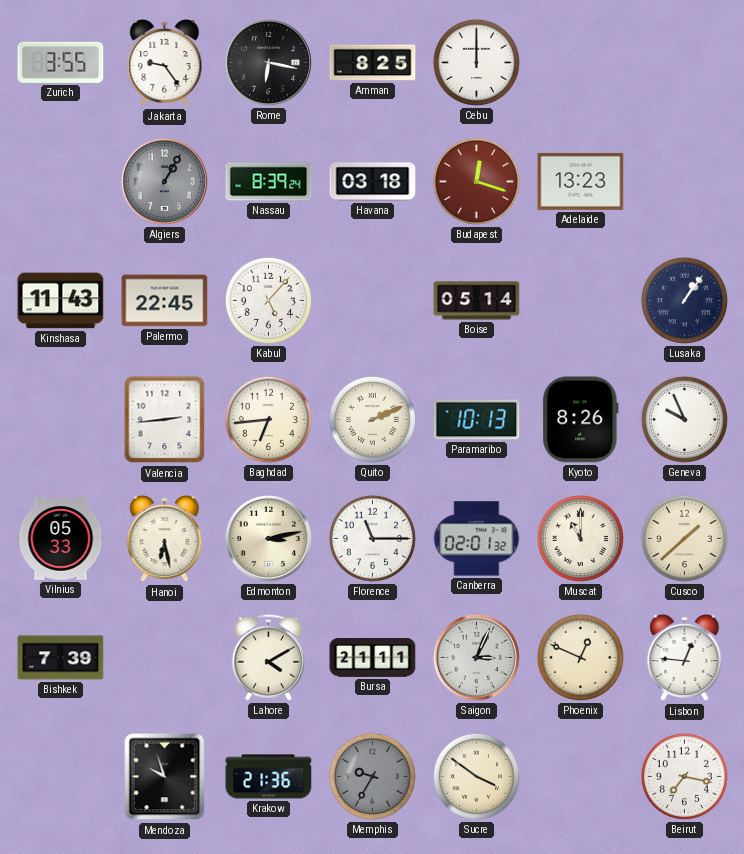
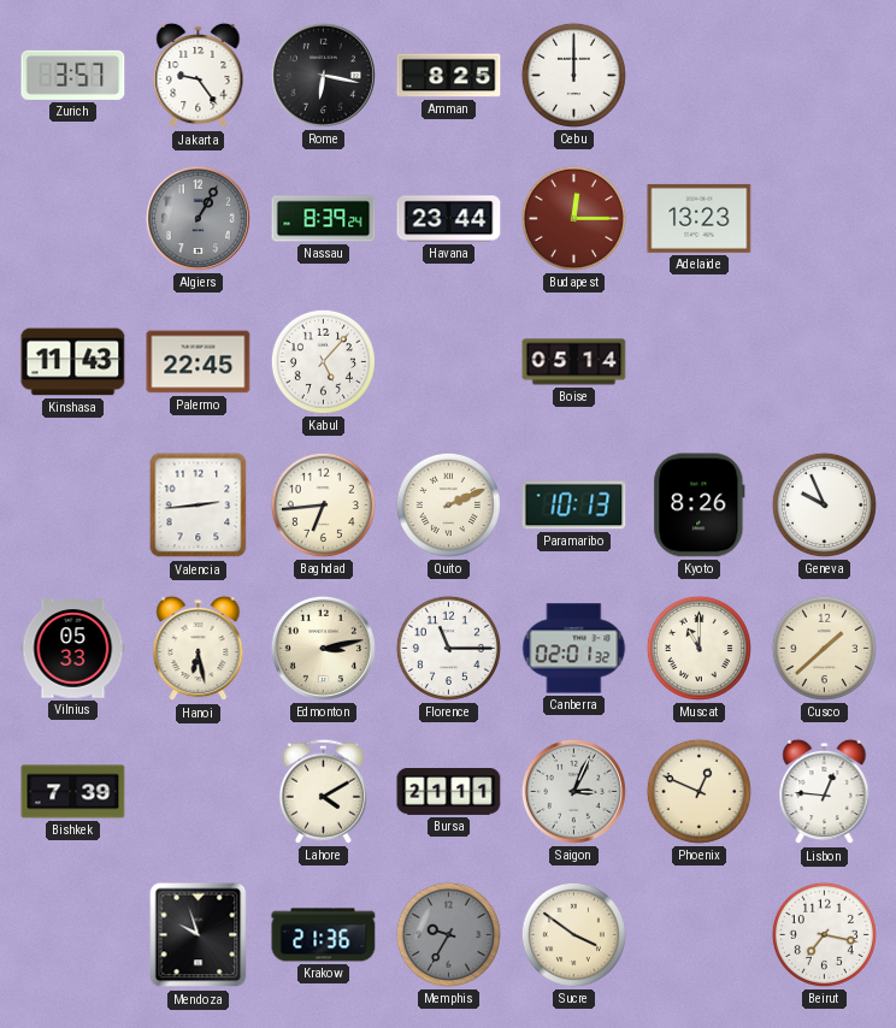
Zurich: 3:55 -> 3:57
Havana: 03:18 -> 23:44
Budapest: 12:18 -> 12:15
Lusaka: 1:06 -> none
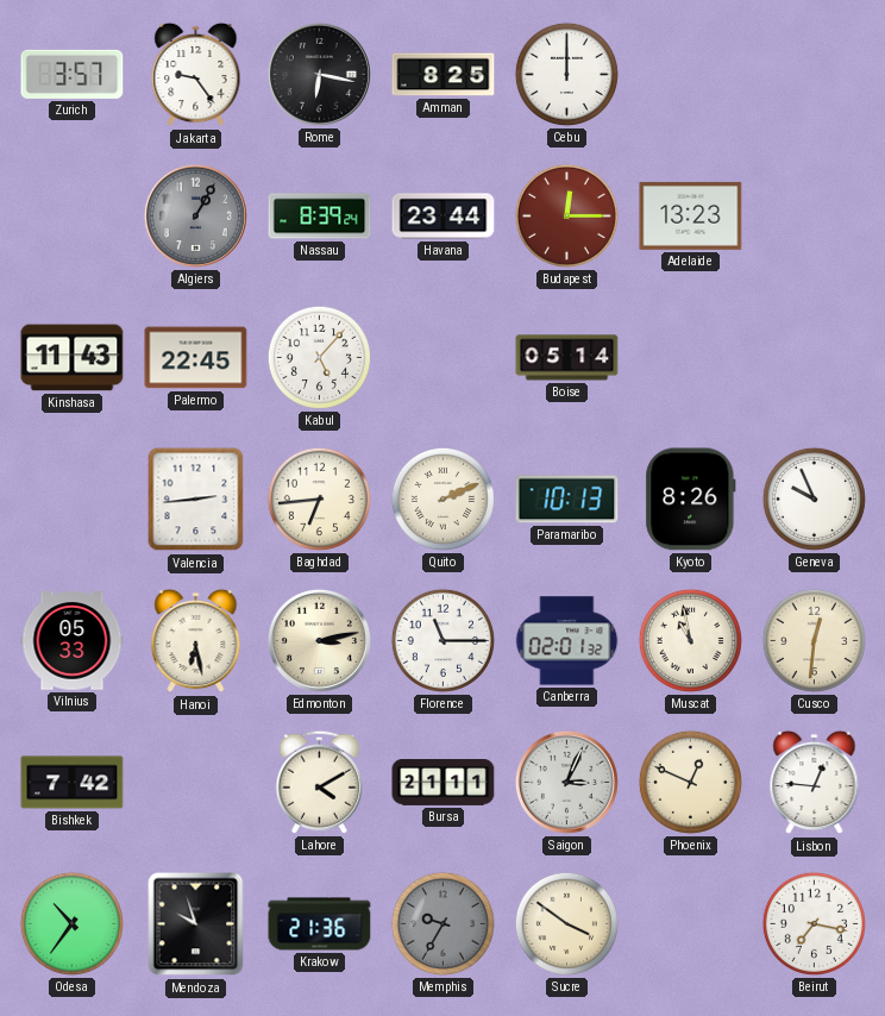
Muscat: 11:00 -> 10:58
Cusco: 1:38 -> 12:31
Bishkek: 7:39 -> 7:42
Odesa: none -> 10:36
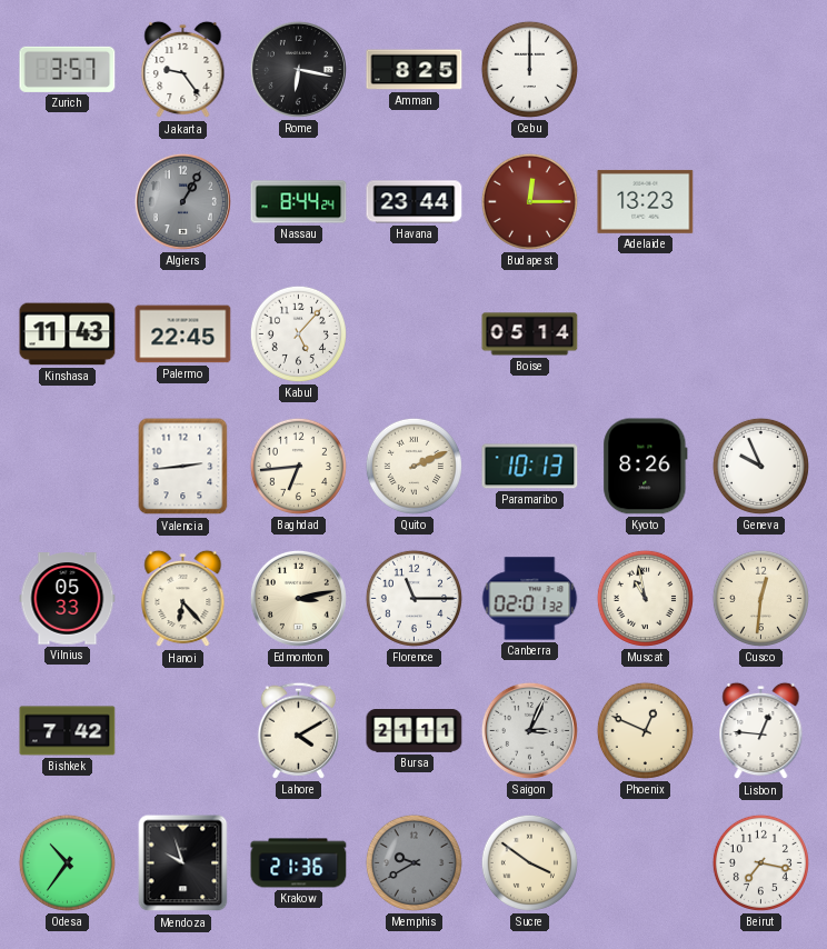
Nassau: 8:39 -> 8:44
Hanoi: 6:28 -> 6:23
Memphis: 9:35 -> 9:40
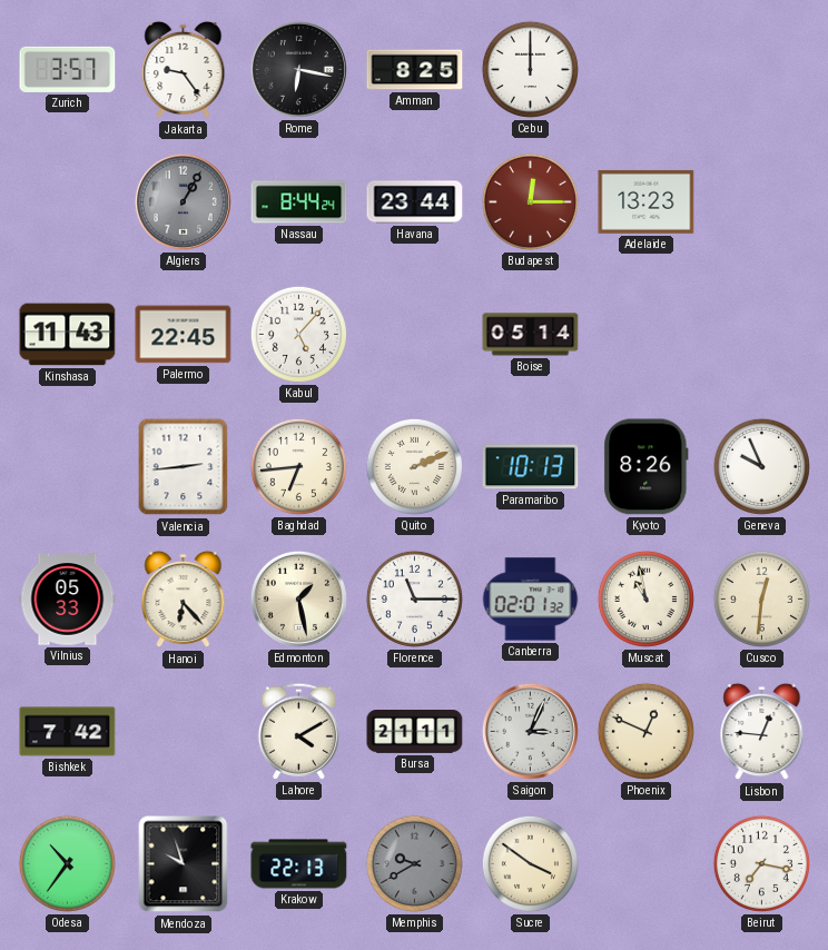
Edmonton: 3:13 -> 1:28
Krakow: 21:36 -> 22:13
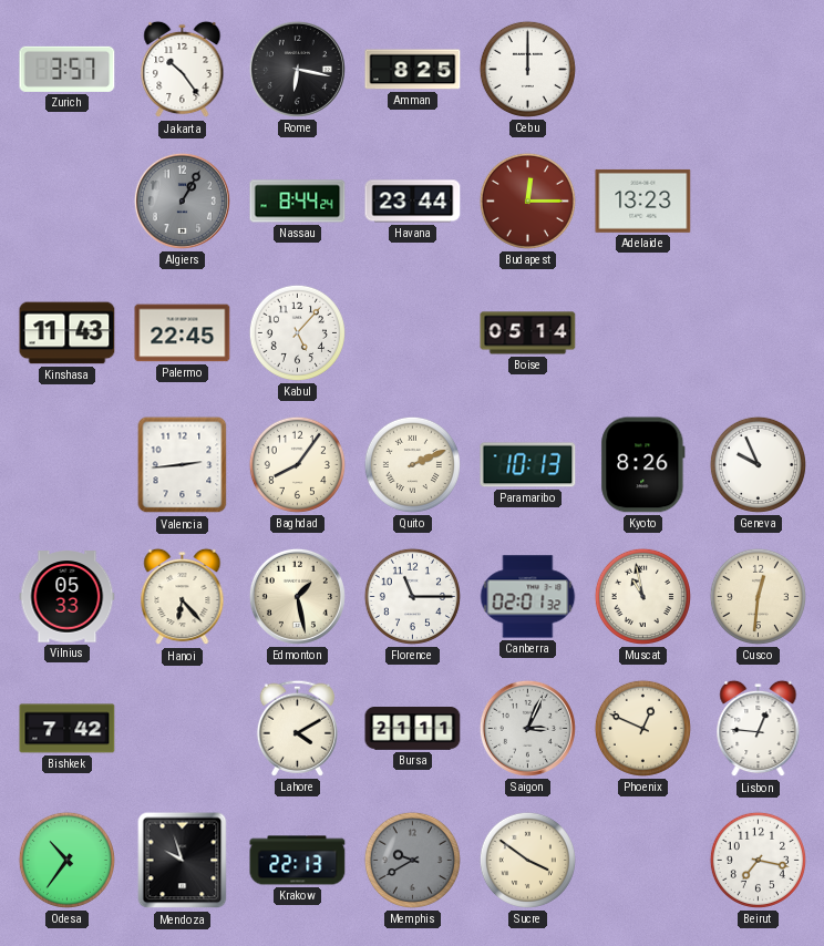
Jakarta: 9:24 -> 10:24
Baghdad: 6:44 -> 8:06
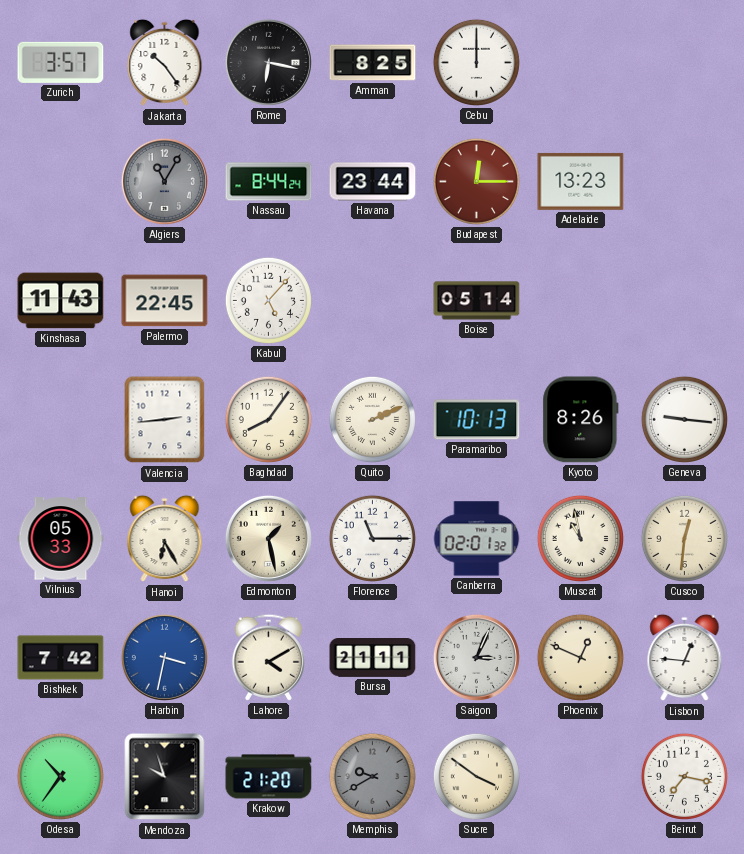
Algiers: 1:05 -> 11:05
Geneva: 9:56 -> 9:16
Hanoi: 6:23 -> 6:25
Harbin: none -> 3:32
Krakow: 22:13 -> 21:20
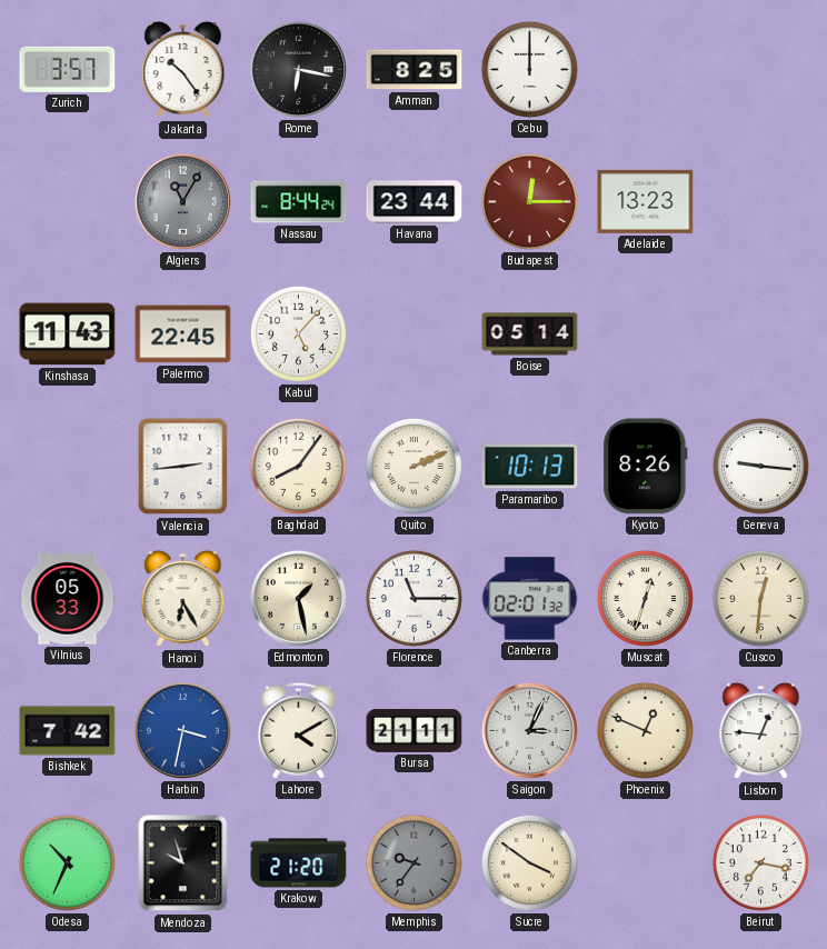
Muscat: 10:58 -> 12:33
Odesa: 10:36 -> 10:34
Memphis: 9:40 -> 9:36
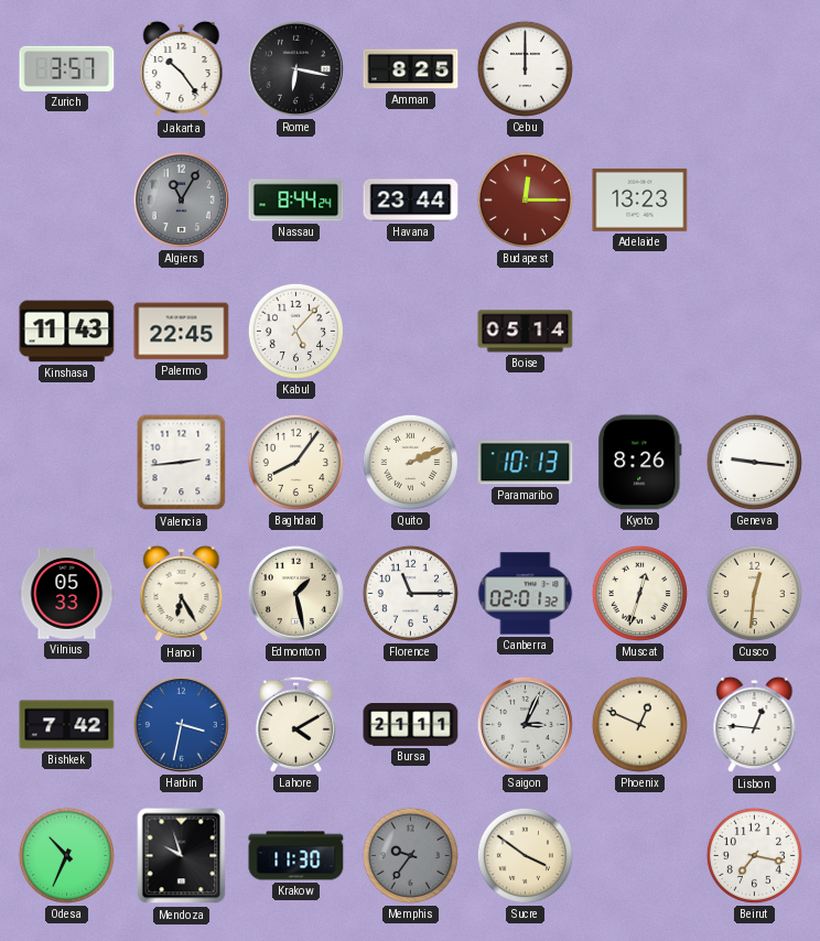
Krakow: 21:20 -> 11:30
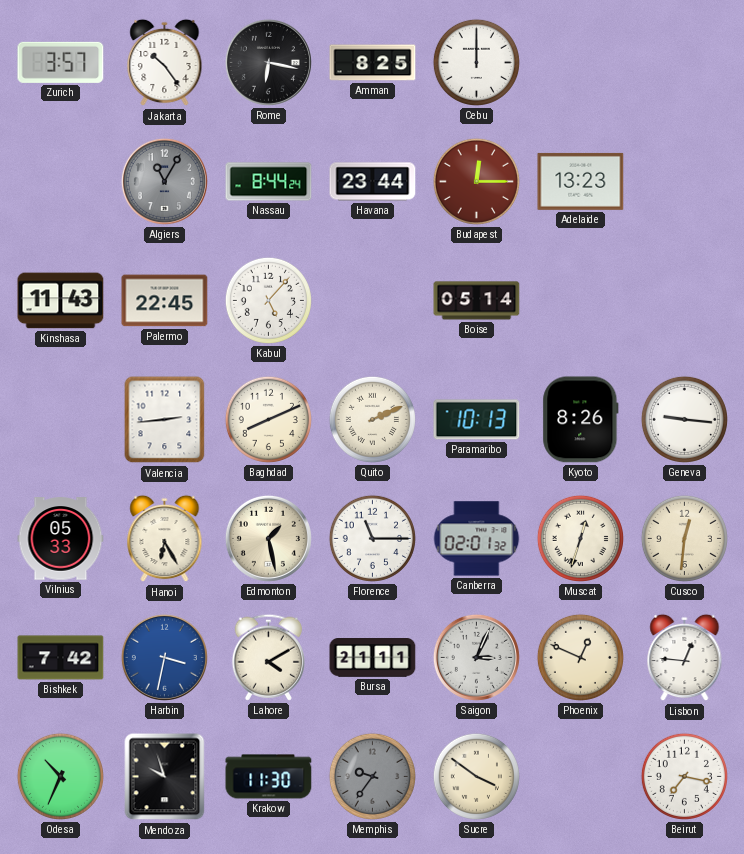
Baghdad: 8:06 -> 8:11
